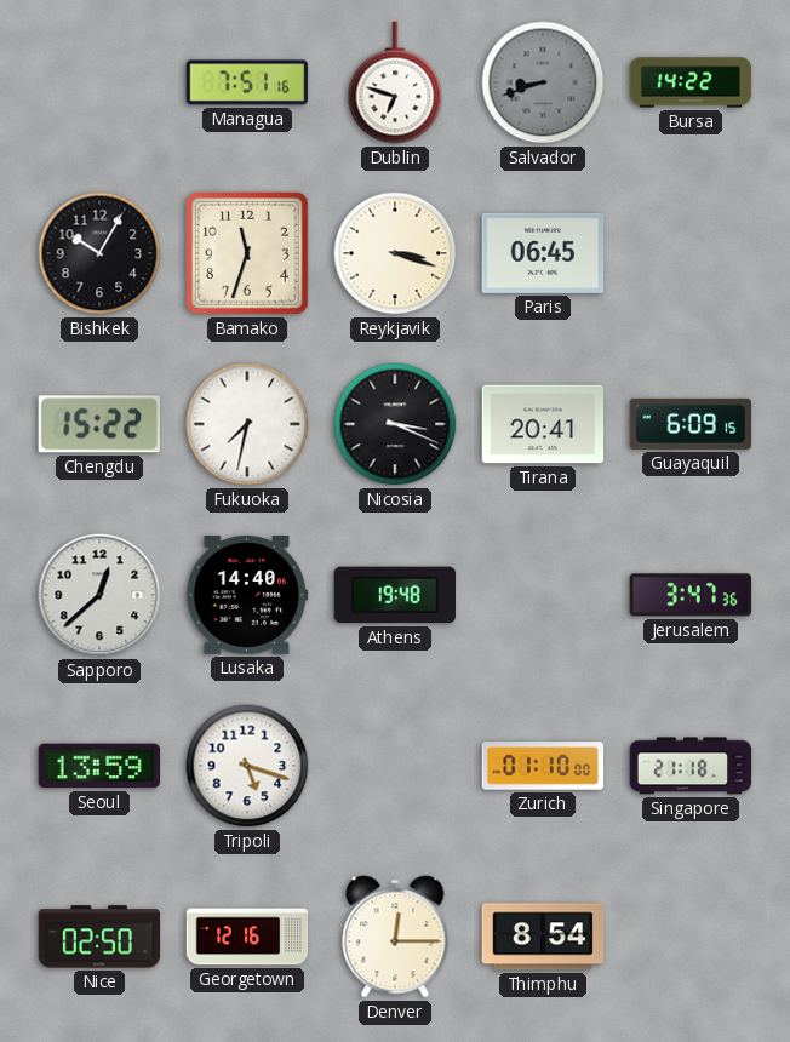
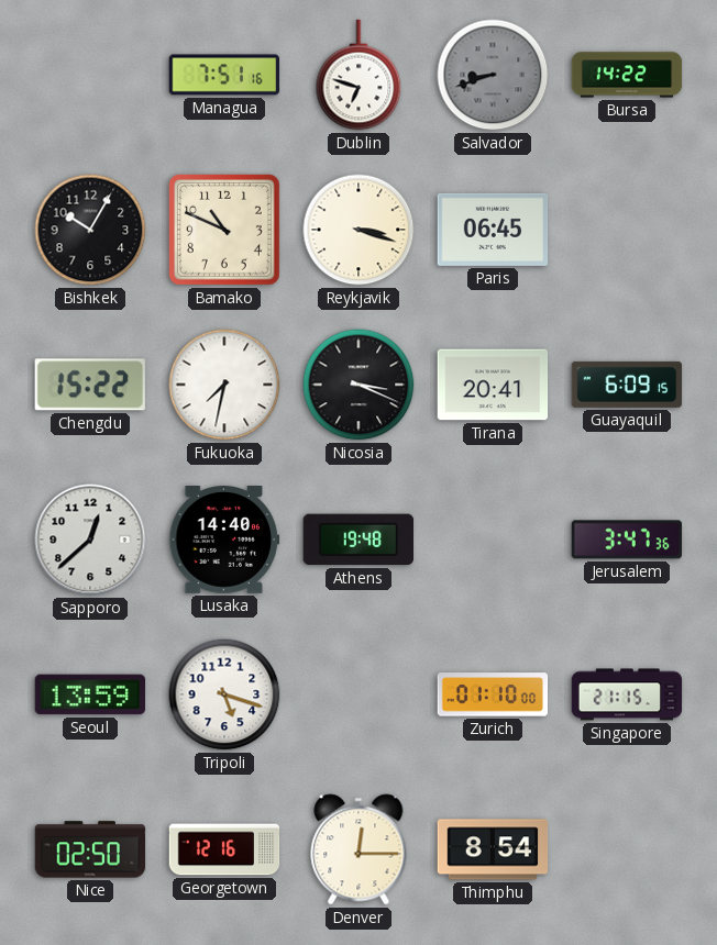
Bamako: 11:33 -> 10:49
Singapore: 21:18 -> 21:15
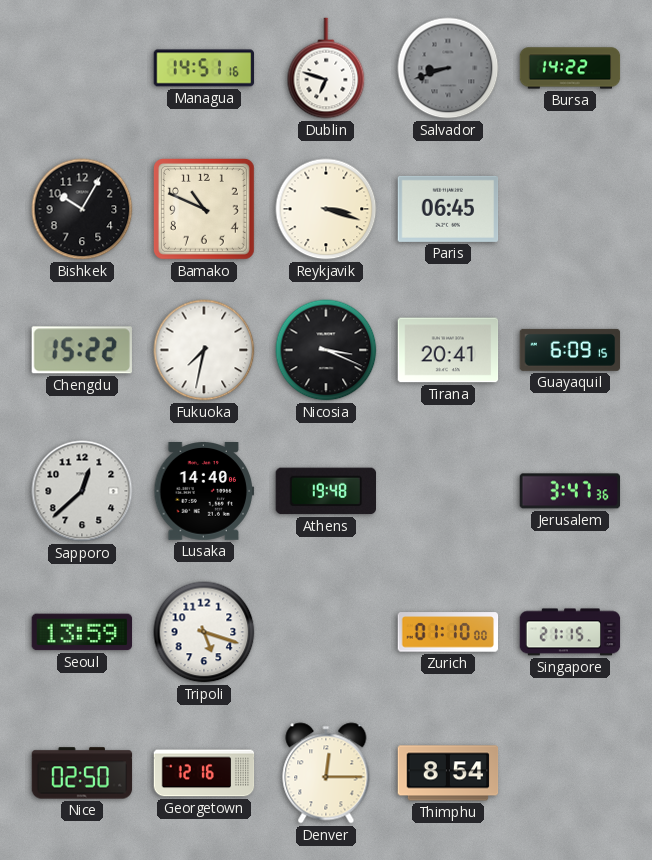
Managua: 7:51 -> 14:51
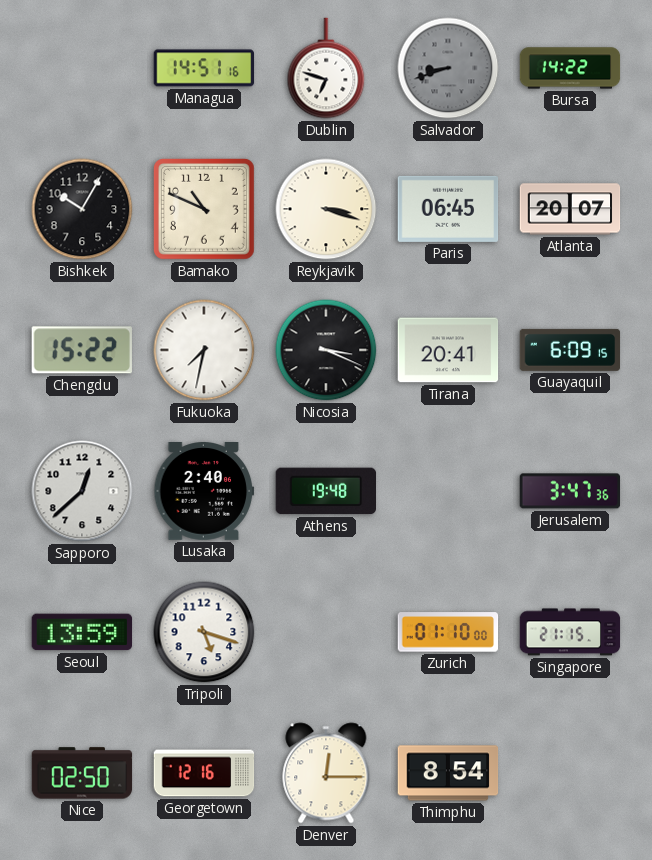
Atlanta: none -> 20:07
Lusaka: 14:40 -> 2:40
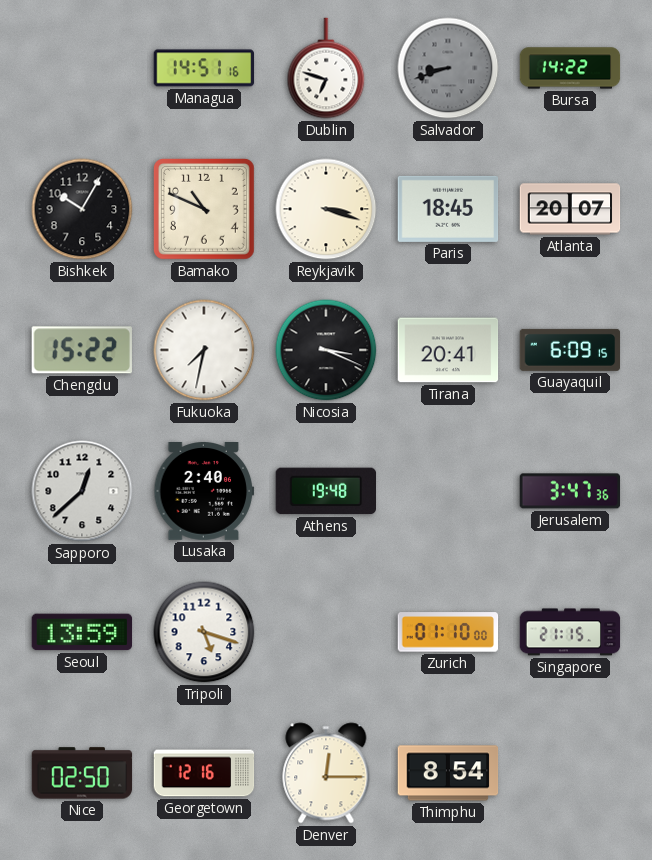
Paris: 06:45 -> 18:45
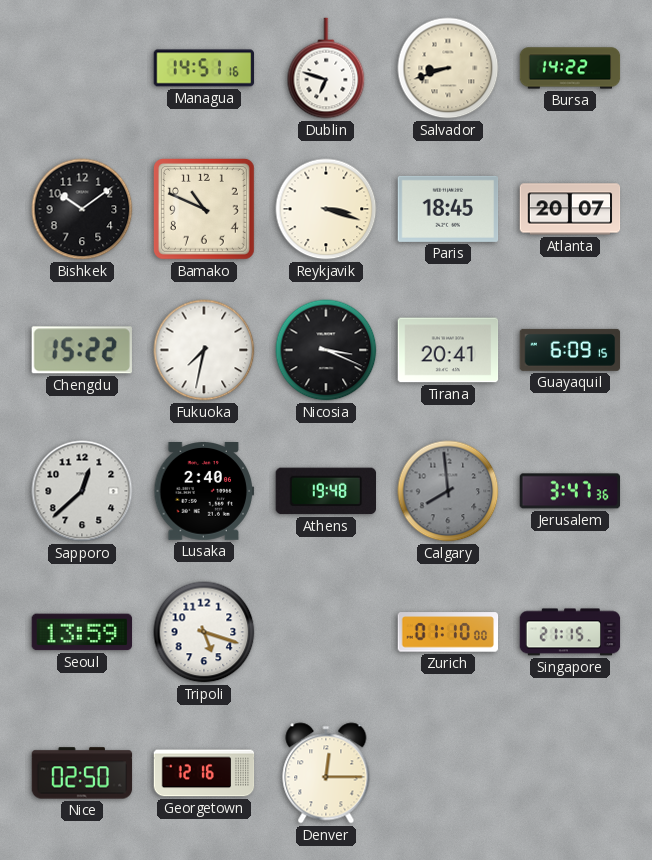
Salvador dial: grey -> cream
Bishkek: 10:05 -> 10:09
Calgary: none -> 7:59
Thimphu: 8:54 -> none
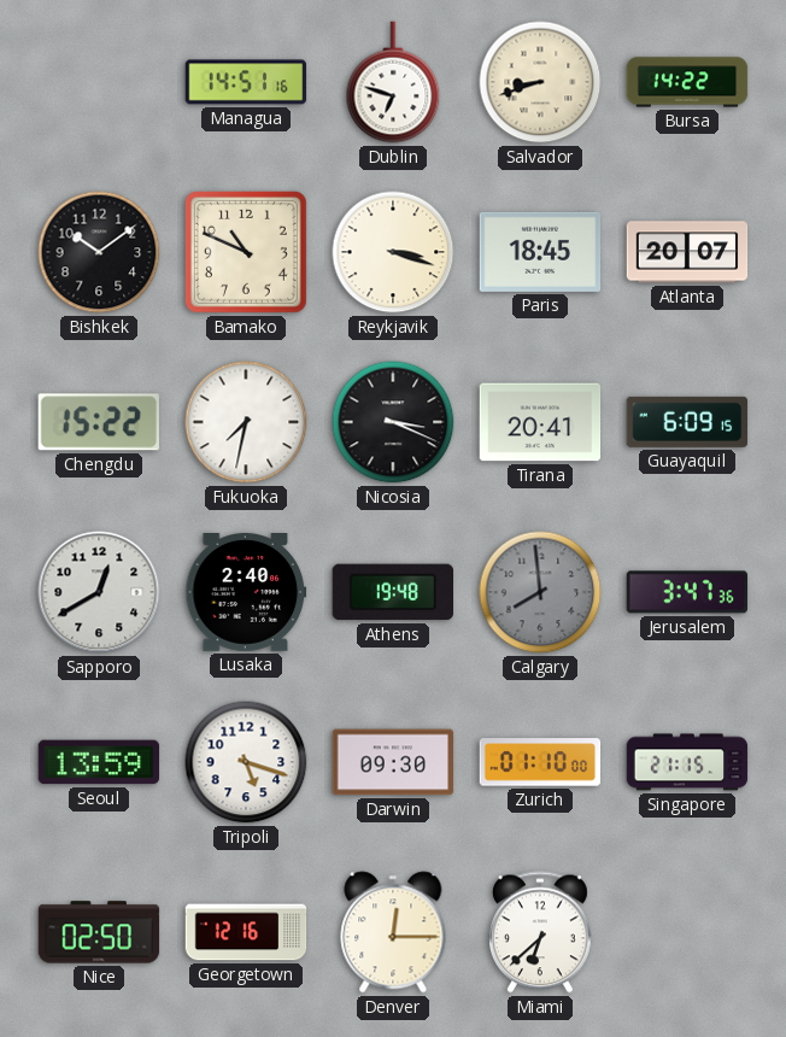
Sapporo: 12:38 -> 12:40
Darwin: none -> 09:30
Miami: none -> 6:38
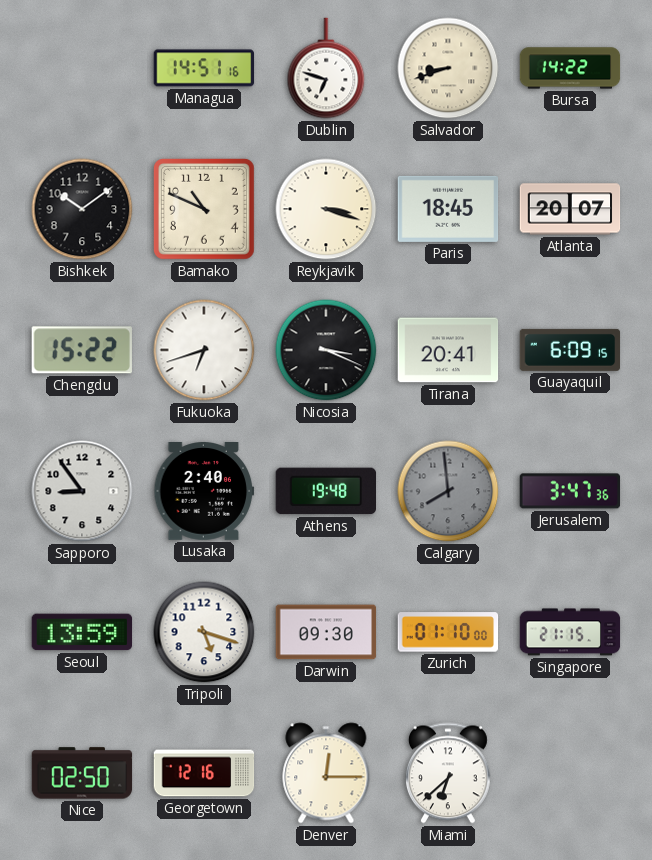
Fukuoka: 7:32 -> 6:42
Sapporo: 12:40 -> 8:54
